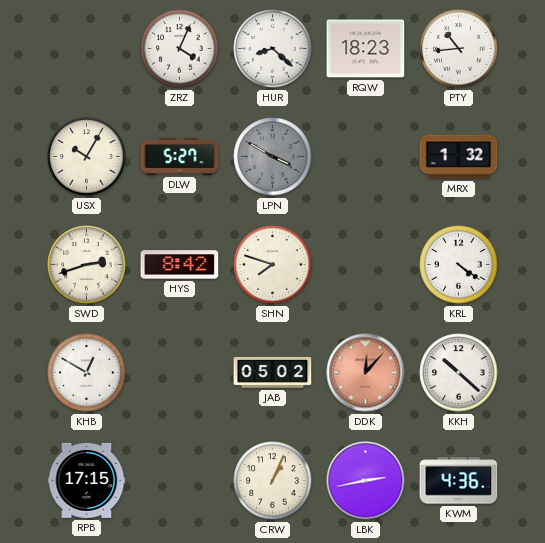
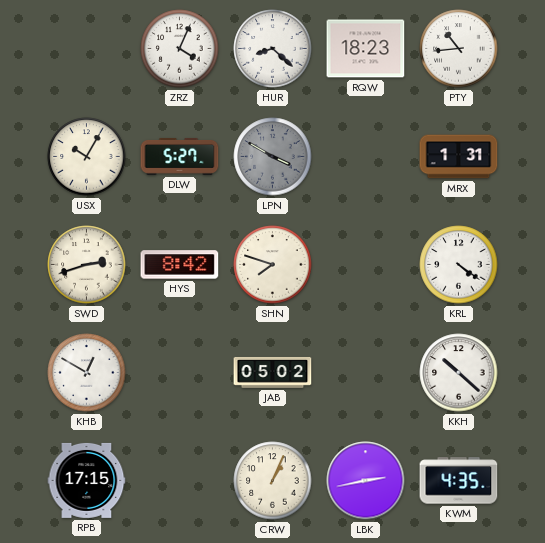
MRX: 1:32 -> 1:31
DDK: 12:07 -> none
KWM: 4:36 -> 4:35
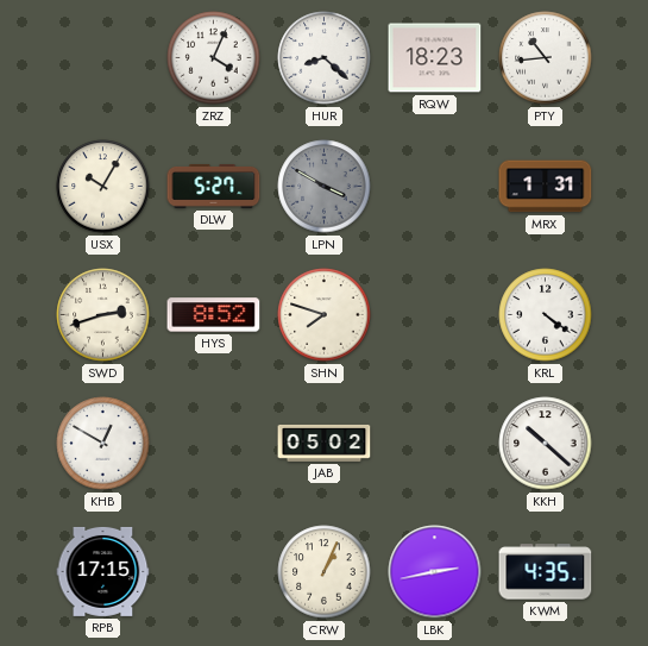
HYS: 8:42 -> 8:52
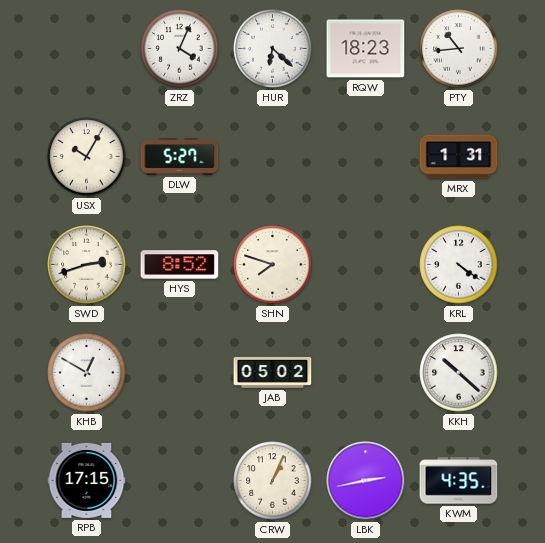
HUR: 8:22 -> 6:22
LPN: 3:50 -> none
